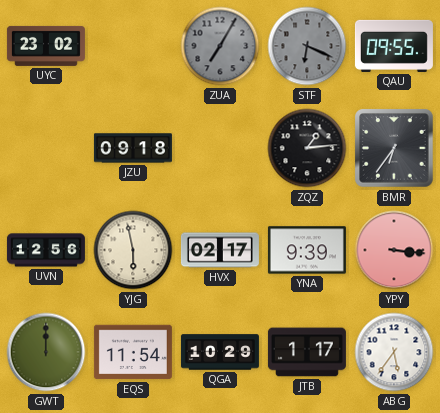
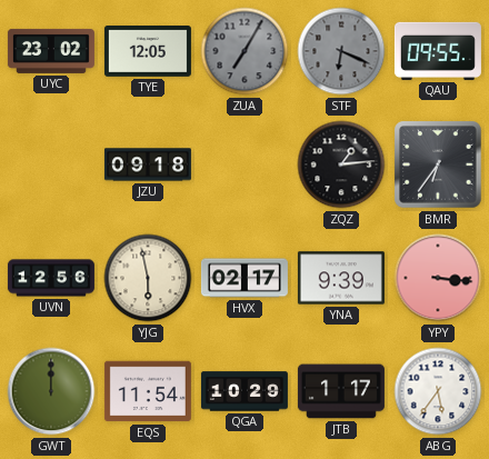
TYE: none -> 12:05
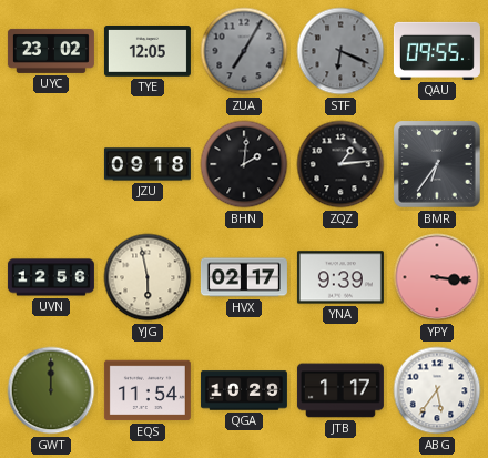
BHN: none -> 2:01
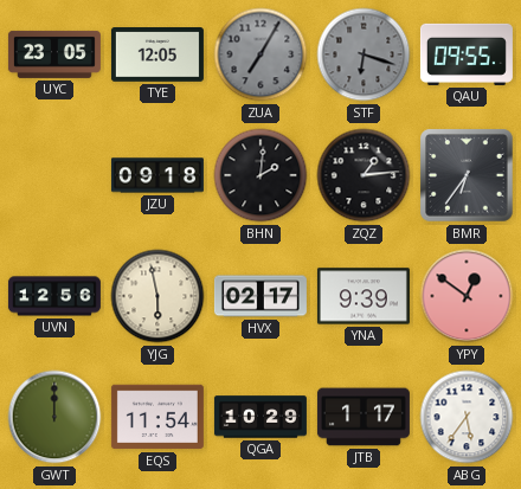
UYC: 23:02 -> 23:05
STF: 6:19 -> 6:18
YPY: 3:16 -> 12:51
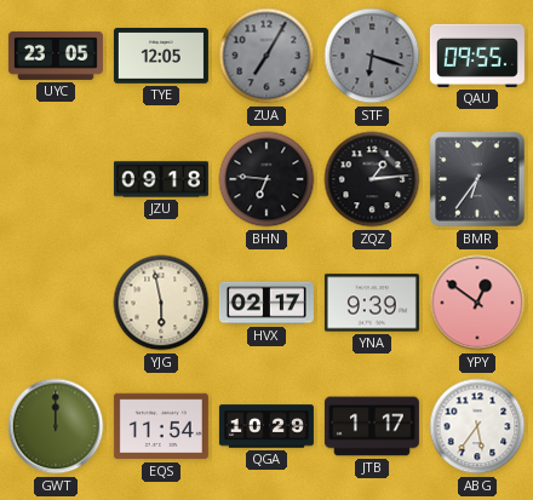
BHN: 2:01 -> 6:46
UVN: 12:56 -> none
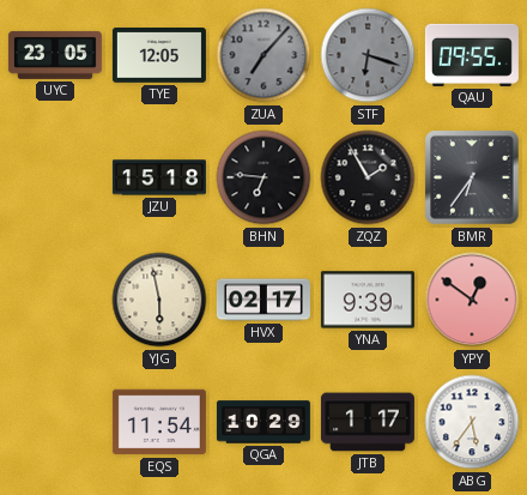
ZUA: 7:05 -> 7:07
JZU: 09:18 -> 15:18
ZQZ: 1:14 -> 1:55
GWT: 12:00 -> none
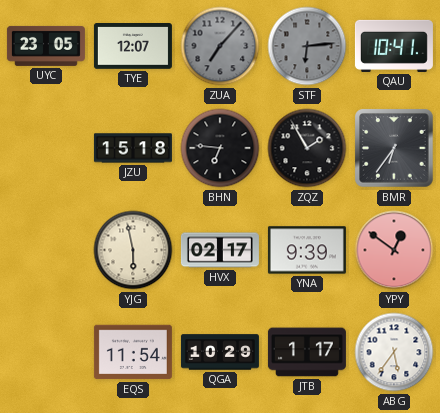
TYE: 12:05 -> 12:07
STF: 6:18 -> 6:14
QAU: 09:55 -> 10:41
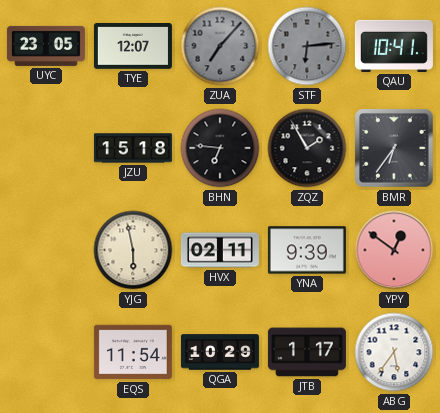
HVX: 02:17 -> 02:11
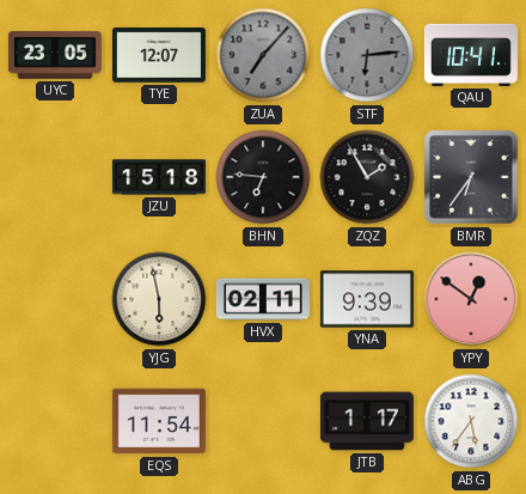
QGA: 10:29 -> none
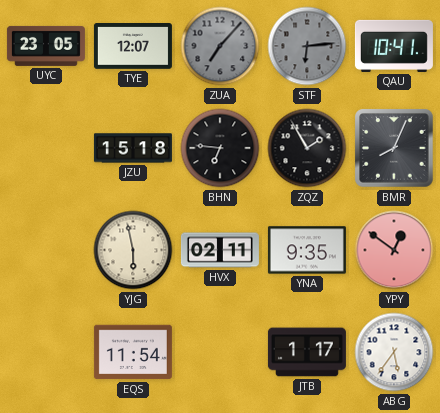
BMR: 6:36 -> 8:04
YNA: 9:39 -> 9:35
